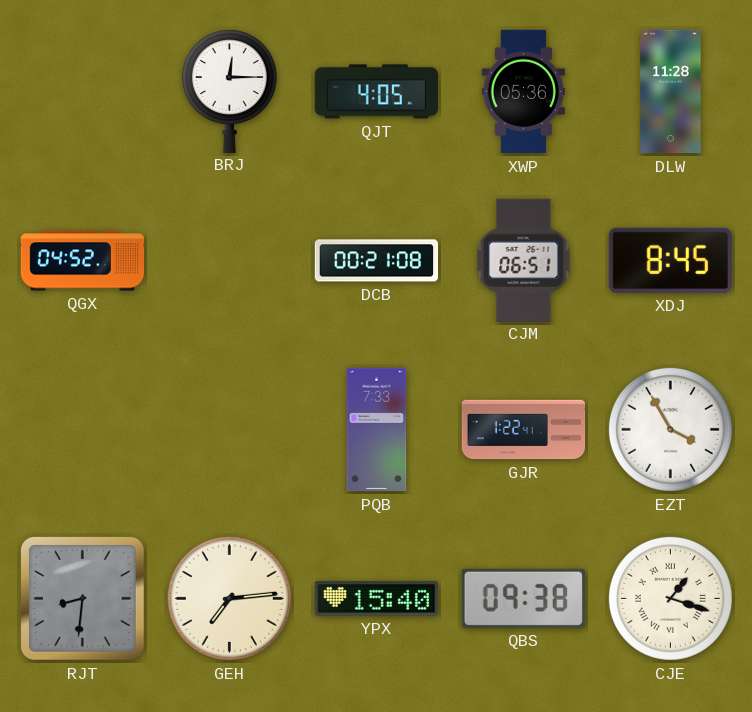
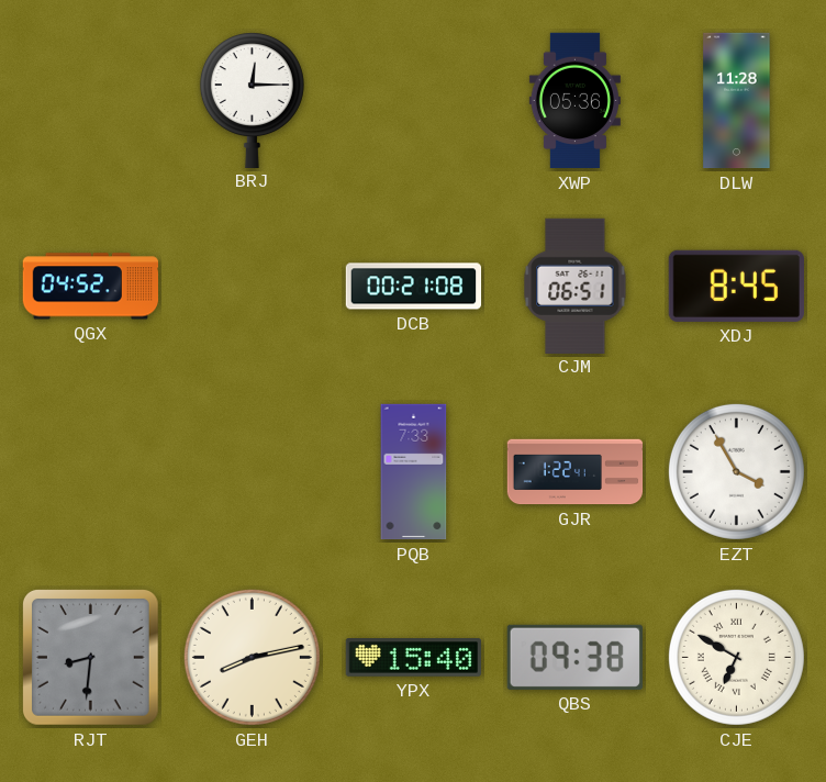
QJT: 4:05 -> none
GEH: 7:14 -> 8:13
CJE: 1:18 -> 6:50
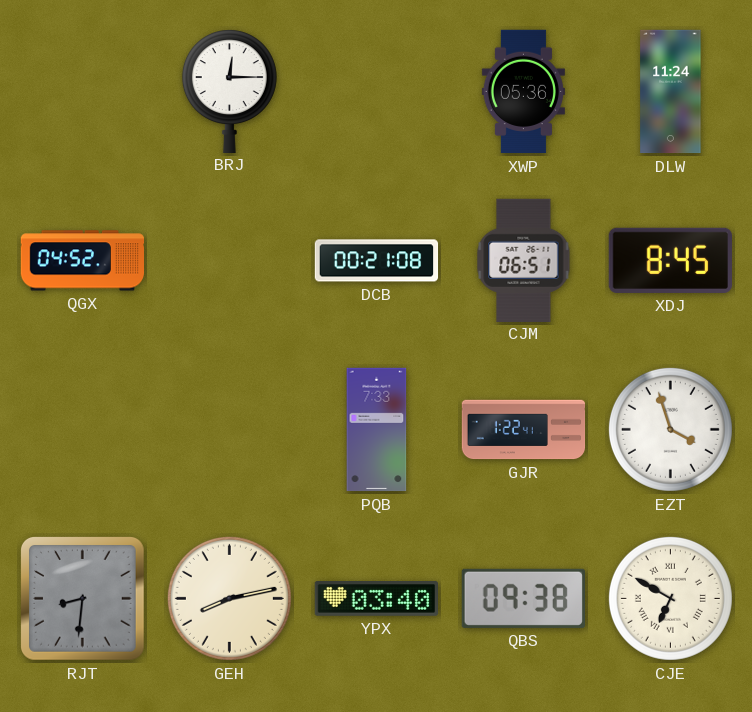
DLW: 11:28 -> 11:24
EZT: 3:55 -> 3:57
YPX: 15:40 -> 03:40
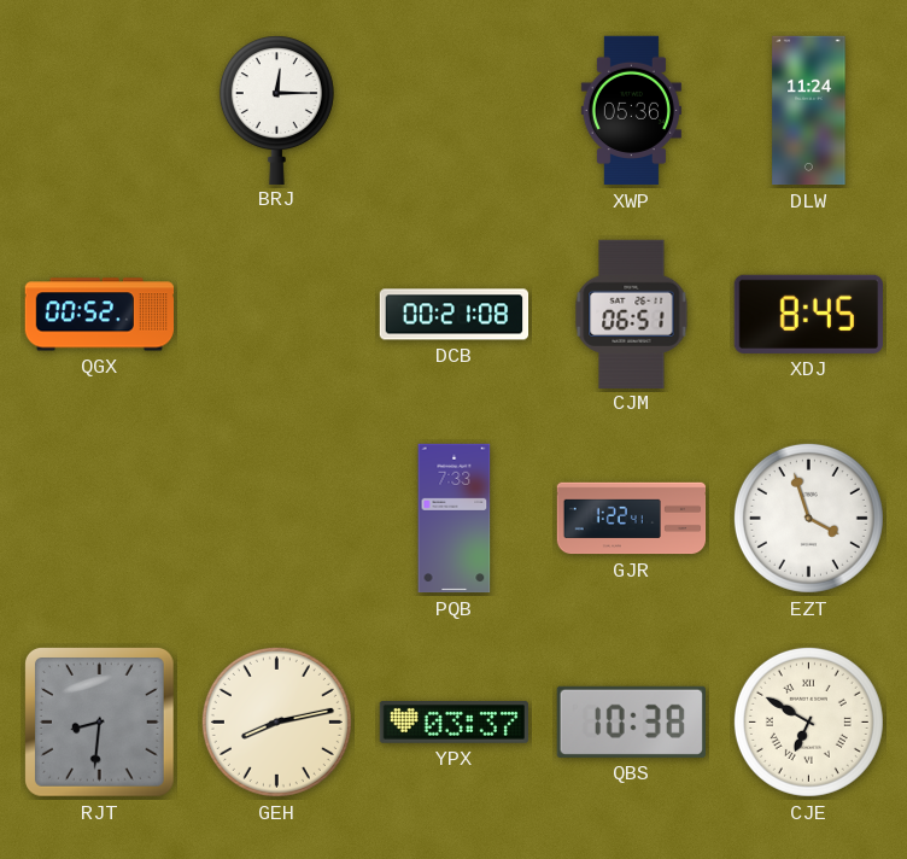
QGX: 04:52 -> 00:52
YPX: 03:40 -> 03:37
QBS: 09:38 -> 10:38
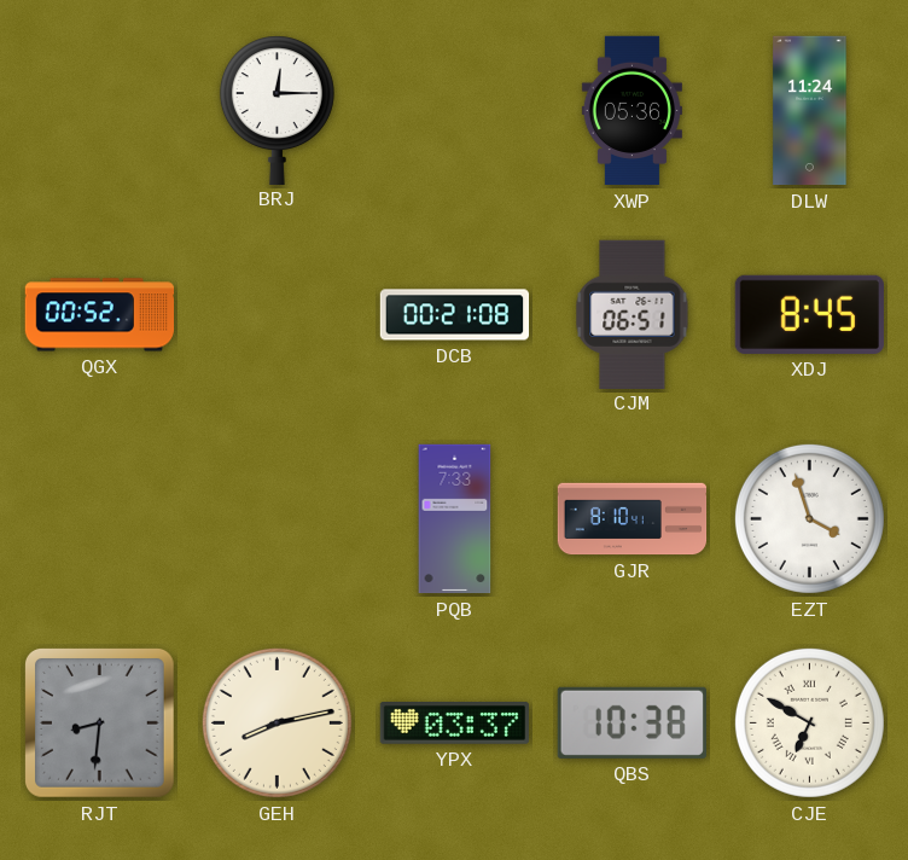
GJR: 1:22 -> 8:10
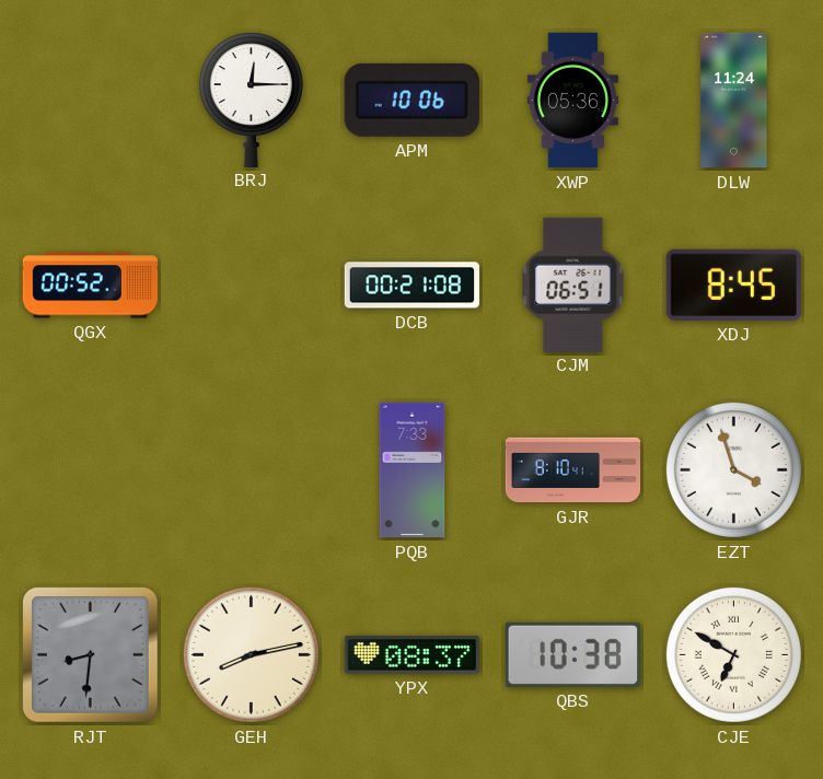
APM: none -> 10:06
YPX: 03:37 -> 08:37
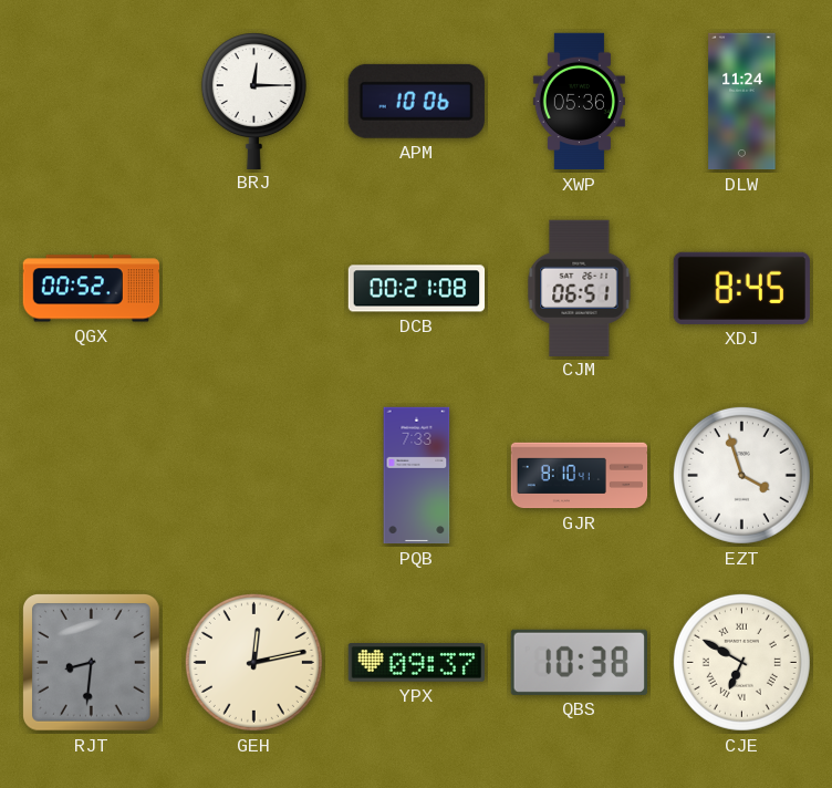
GEH: 8:13 -> 12:13
YPX: 08:37 -> 09:37
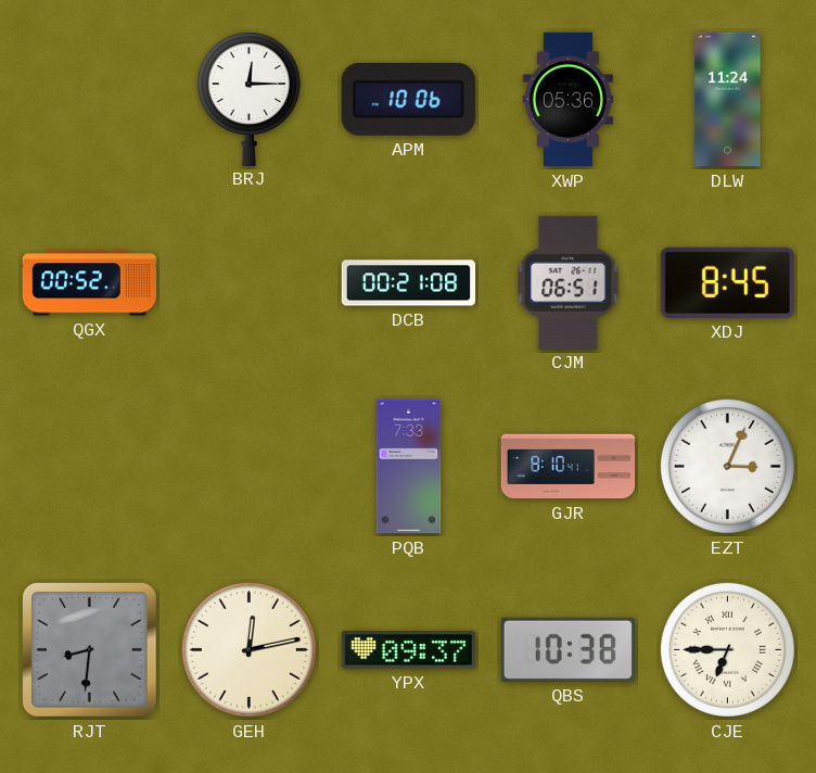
EZT: 3:57 -> 3:04
CJE: 6:50 -> 6:45
